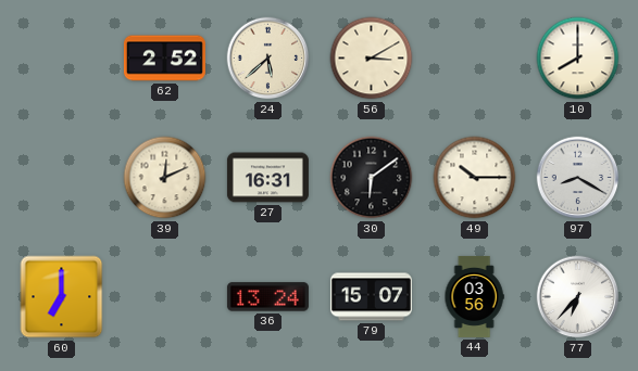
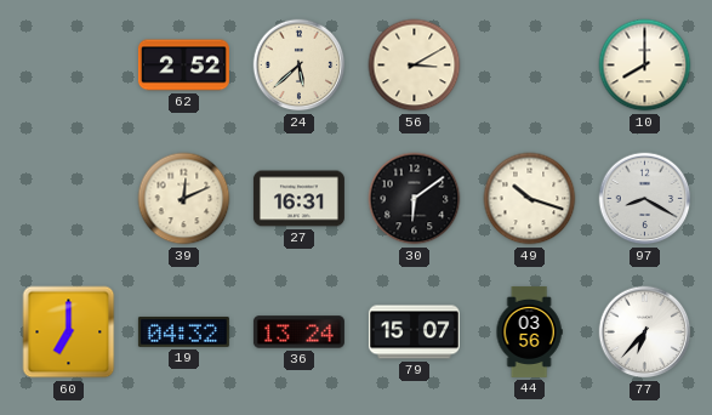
49: 10:15 -> 10:18
19: none -> 04:32
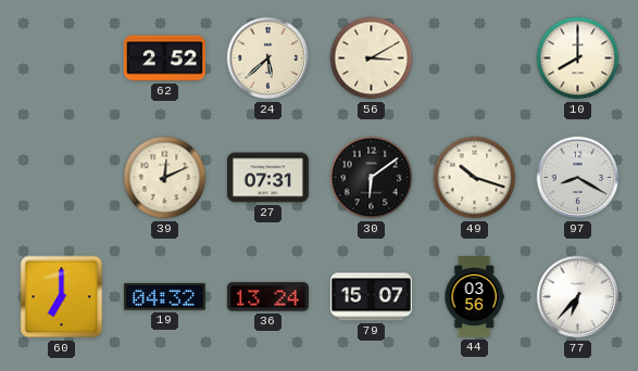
27: 16:31 -> 07:31
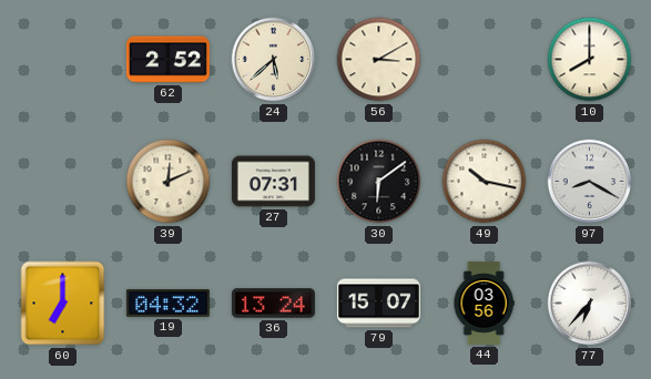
49: 10:18 -> 10:17
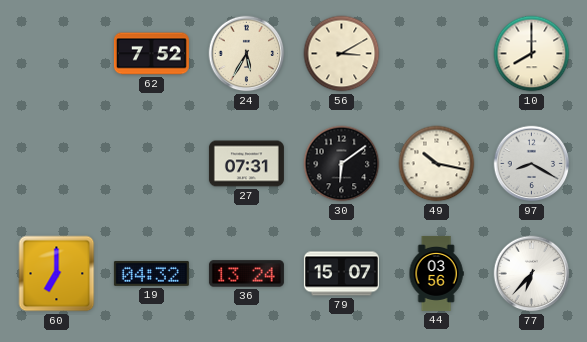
62: 2:52 -> 7:52
24: 5:38 -> 5:35
39: 12:11 -> none
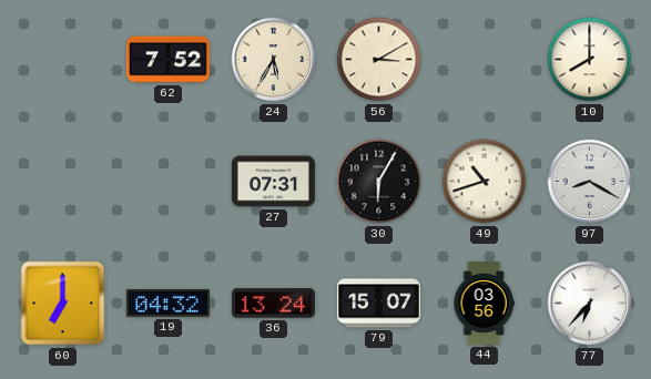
30: 6:09 -> 6:05
49: 10:17 -> 10:42
